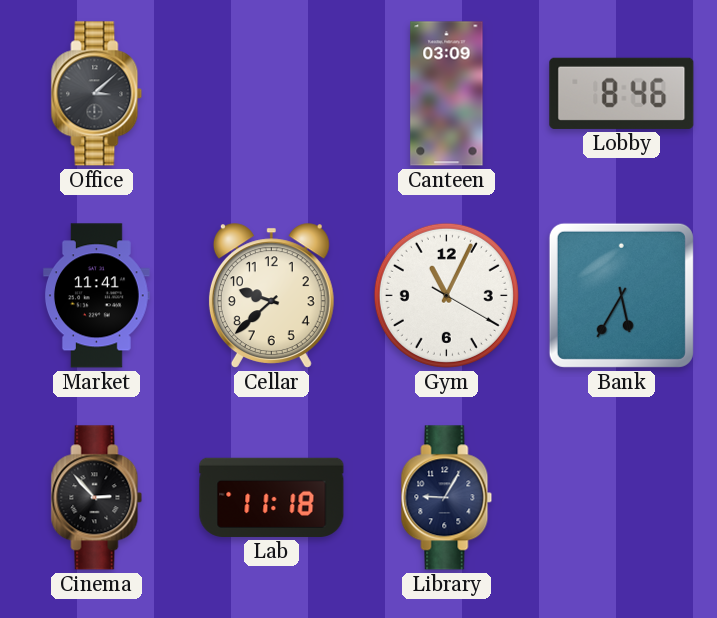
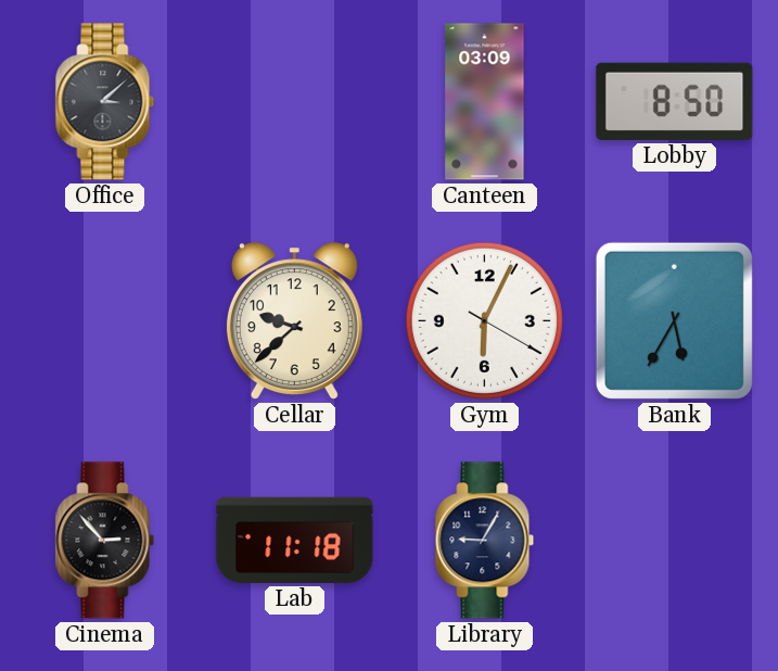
Lobby: 8:46 -> 8:50
Market: 11:41 -> none
Gym: 11:04 -> 6:04
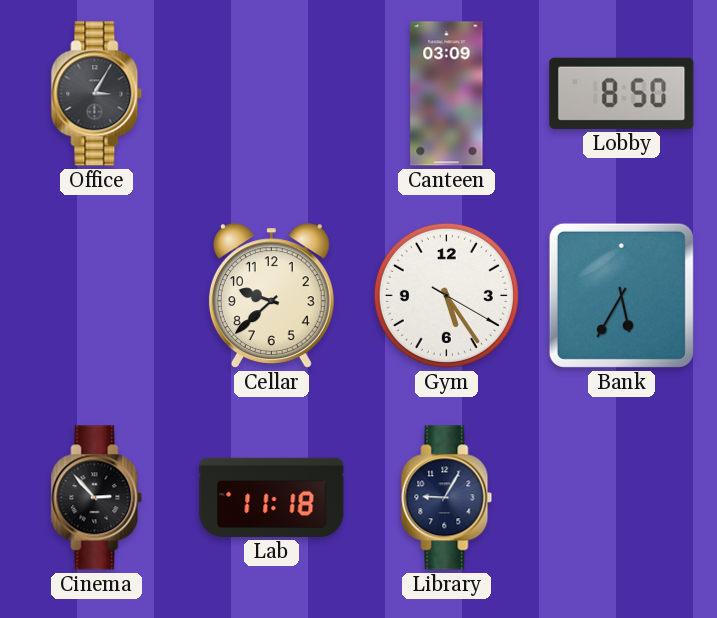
Office: 3:08 -> 3:05
Gym: 6:04 -> 5:24
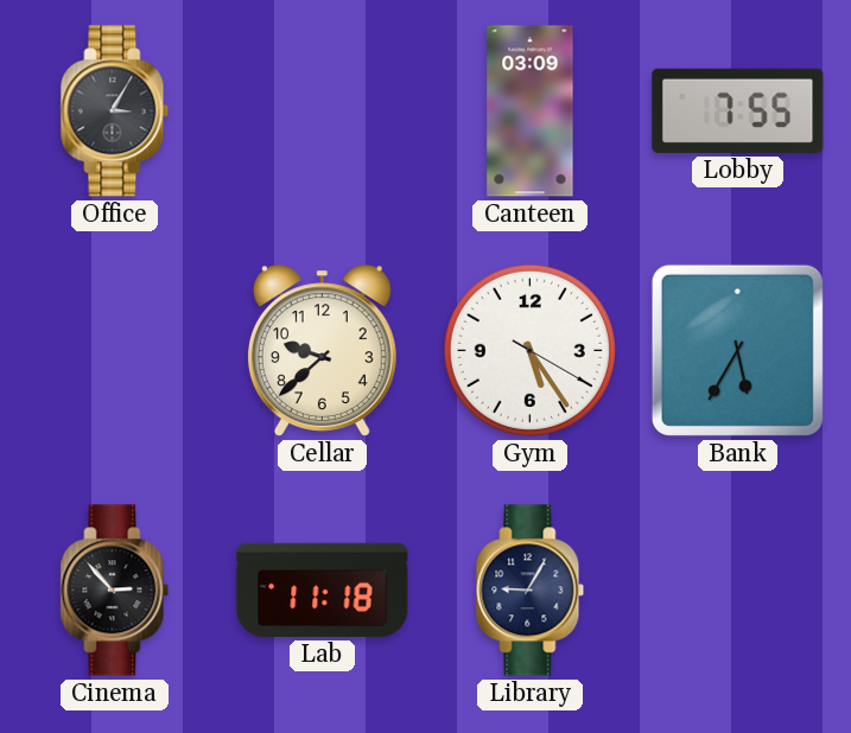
Lobby: 8:50 -> 7:55
